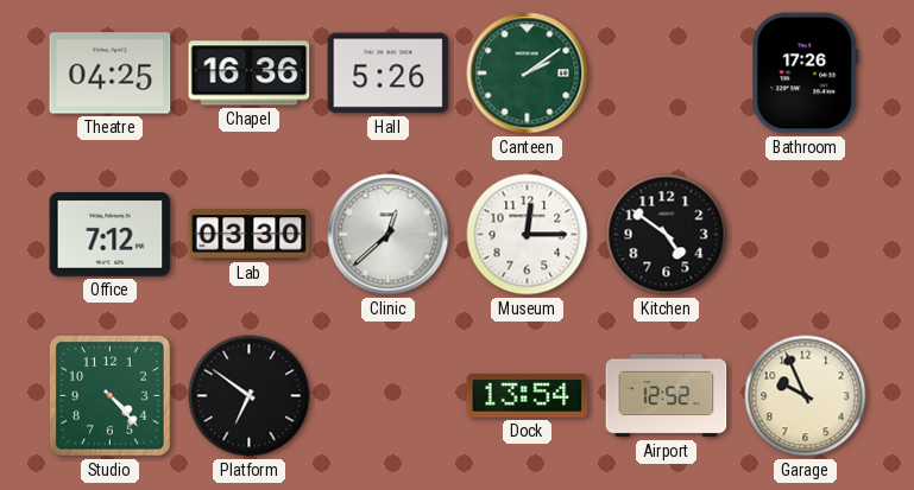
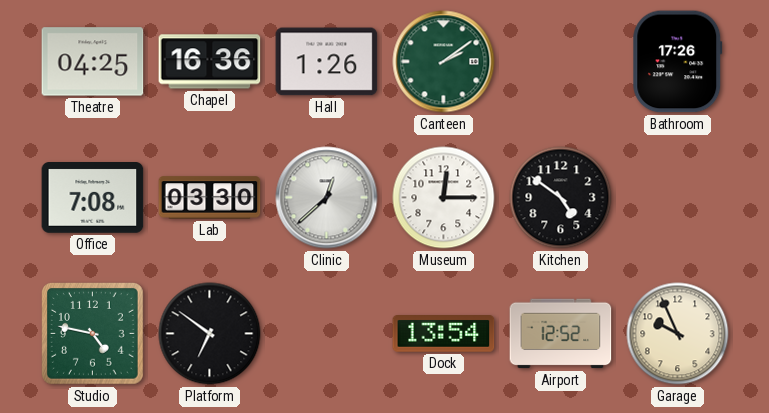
Hall: 5:26 -> 1:26
Office: 7:12 -> 7:08
Studio: 4:23 -> 4:47
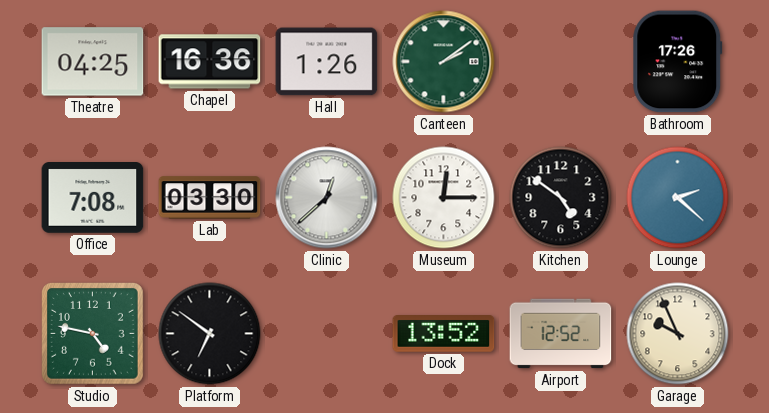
Lounge: none -> 2:22
Dock: 13:54 -> 13:52
